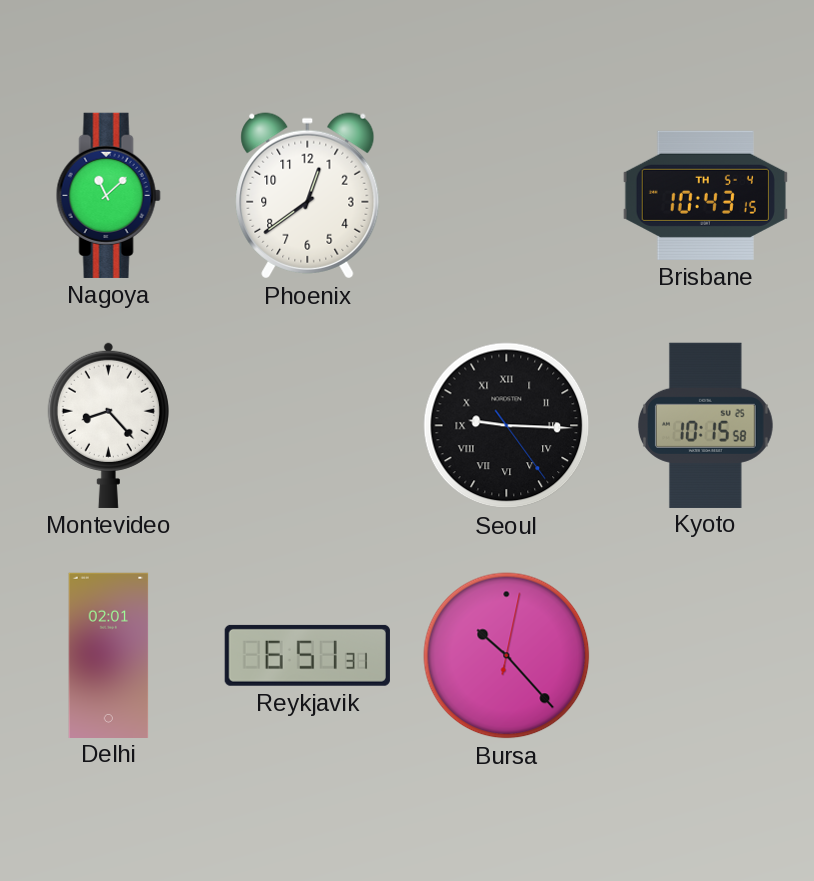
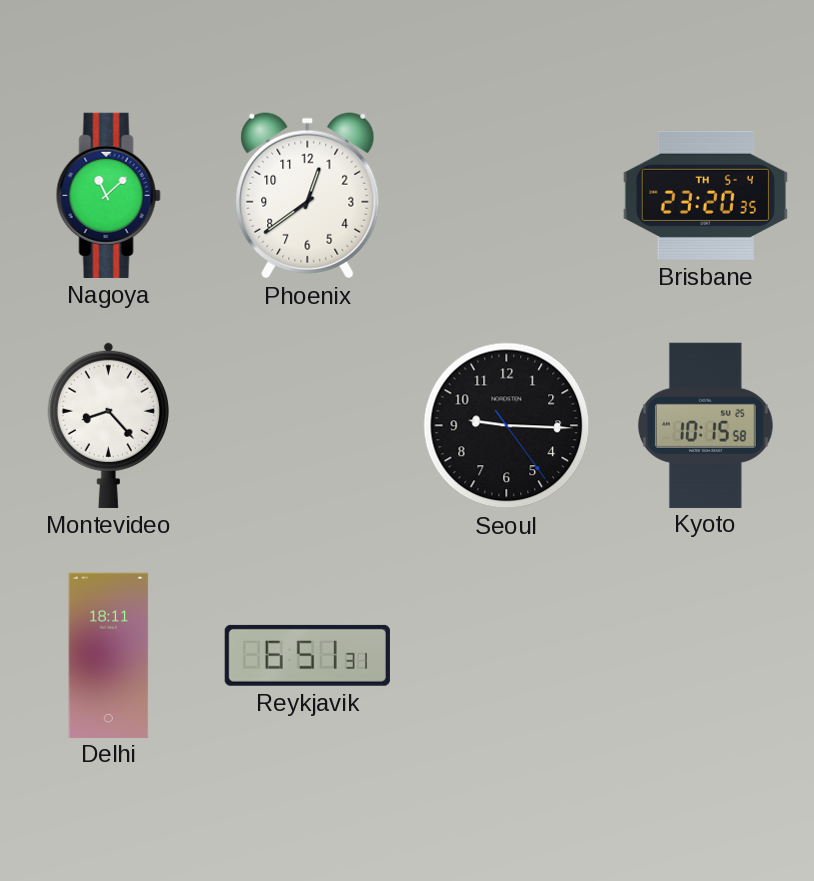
Brisbane: 10:43 -> 23:20
Seoul numerals: Roman -> Arabic
Delhi: 02:01 -> 18:11
Bursa: 10:23 -> none
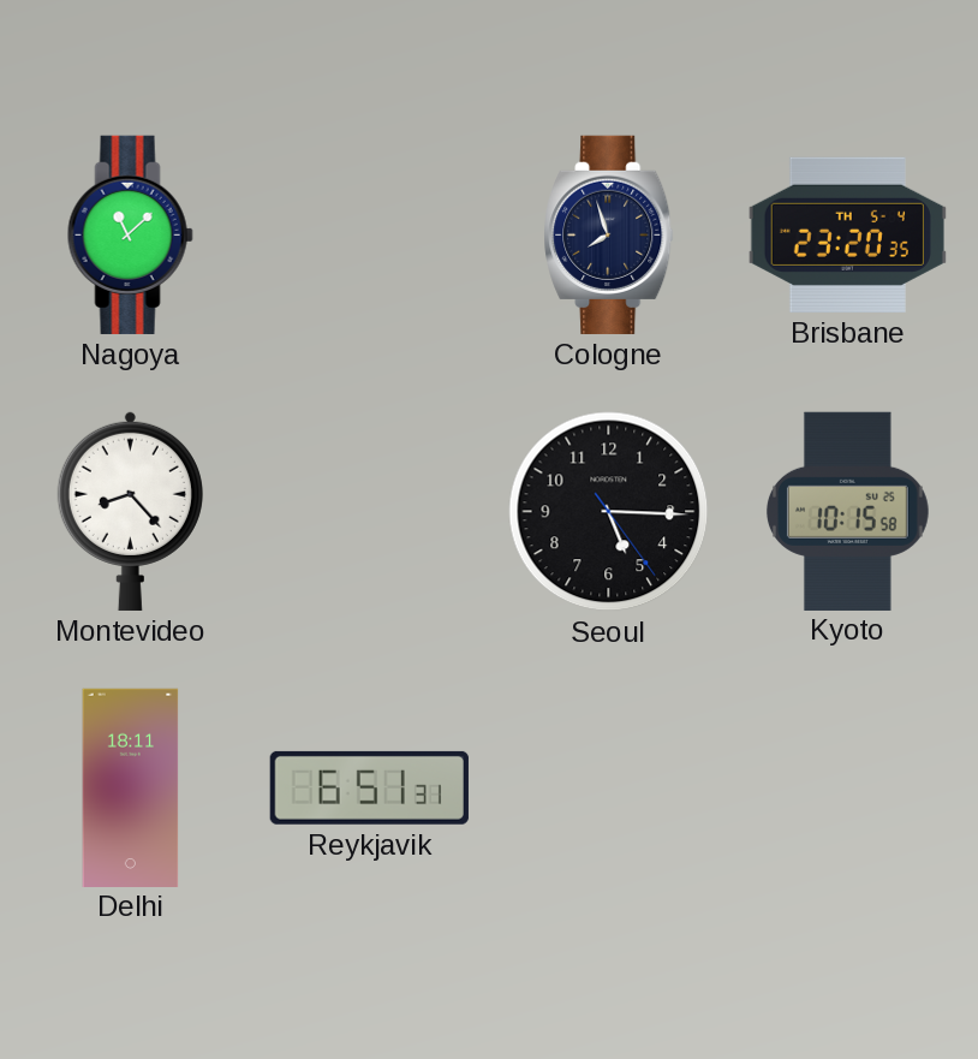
Phoenix: 12:39 -> none
Cologne: none -> 7:57
Seoul: 9:15 -> 5:15
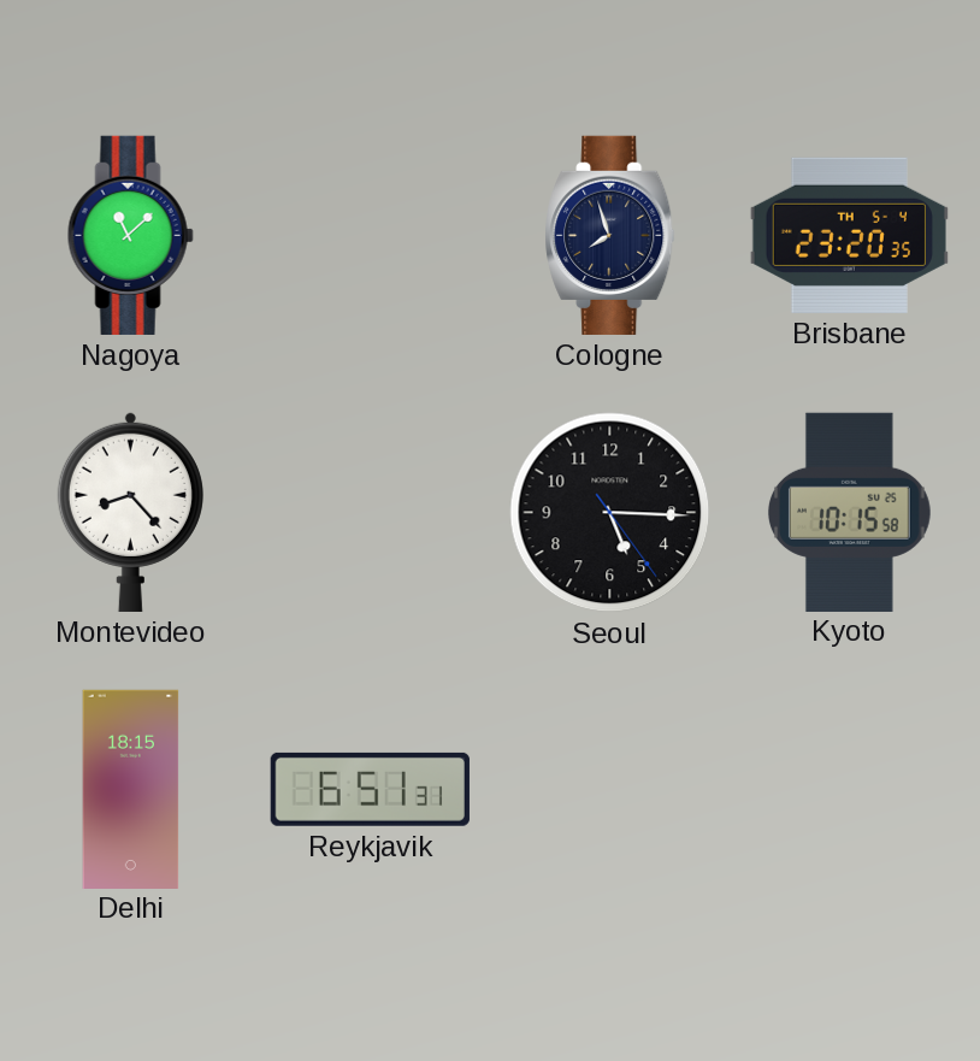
Delhi: 18:11 -> 18:15
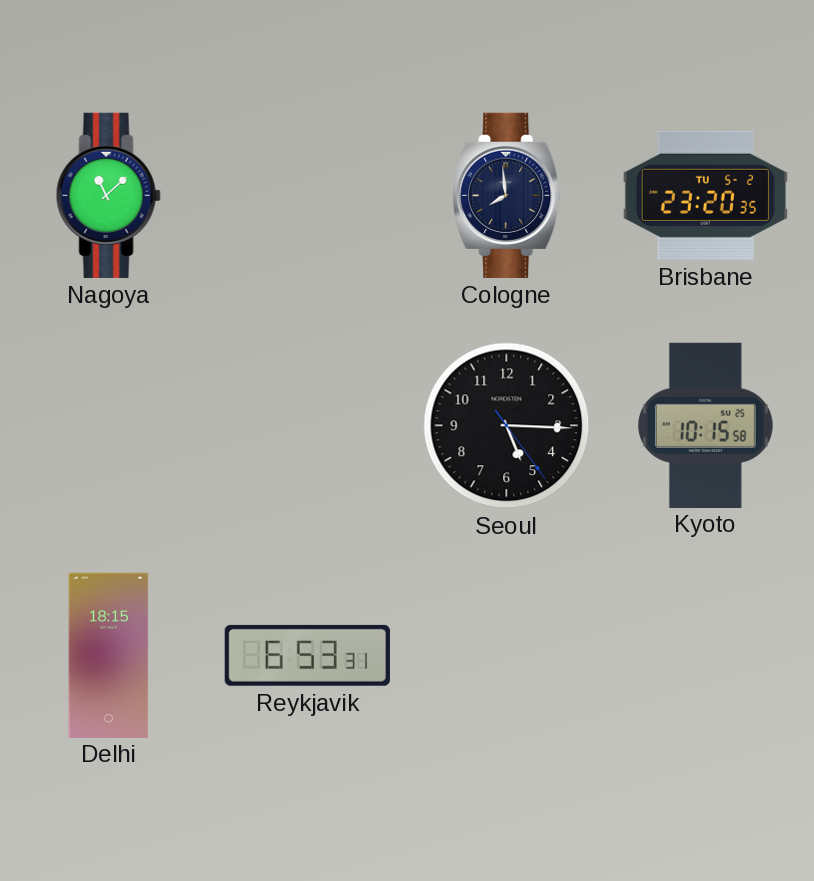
Cologne: 7:57 -> 7:59
Brisbane date: TH 5-4 -> TU 5-2
Montevideo: 8:23 -> none
Reykjavik: 6:51 -> 6:53
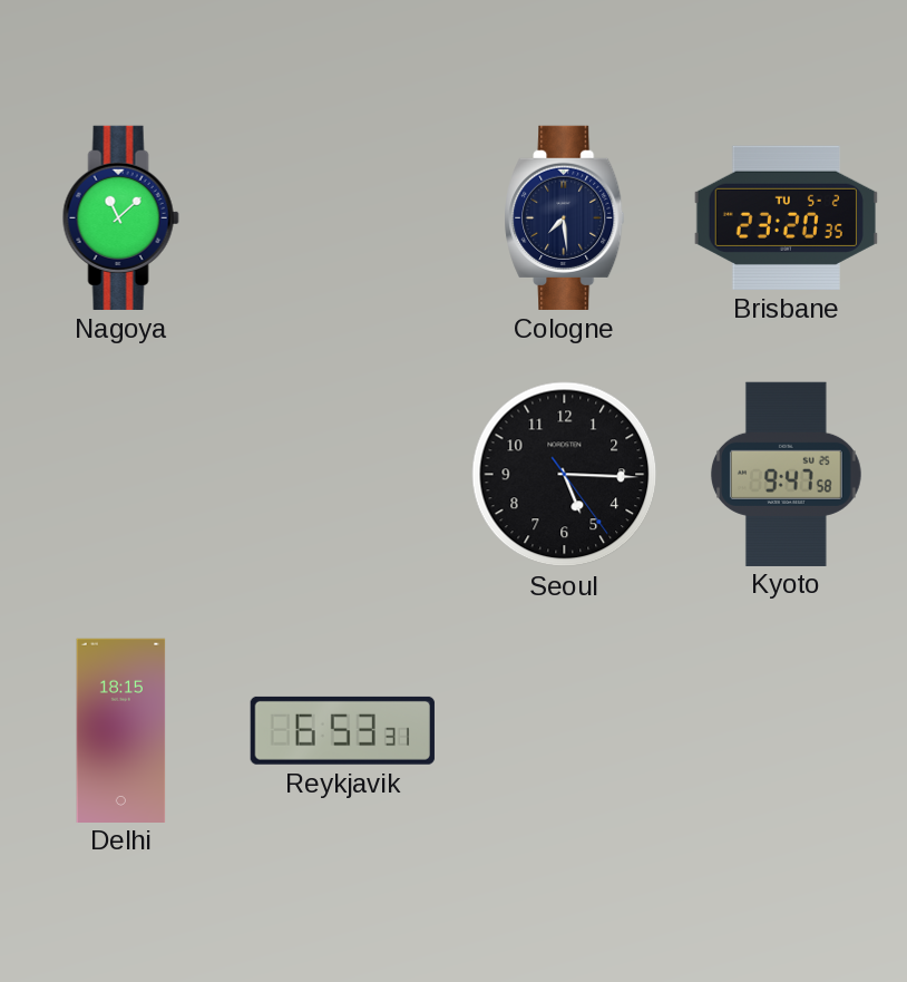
Cologne: 7:59 -> 7:29
Kyoto: 10:15 -> 9:47
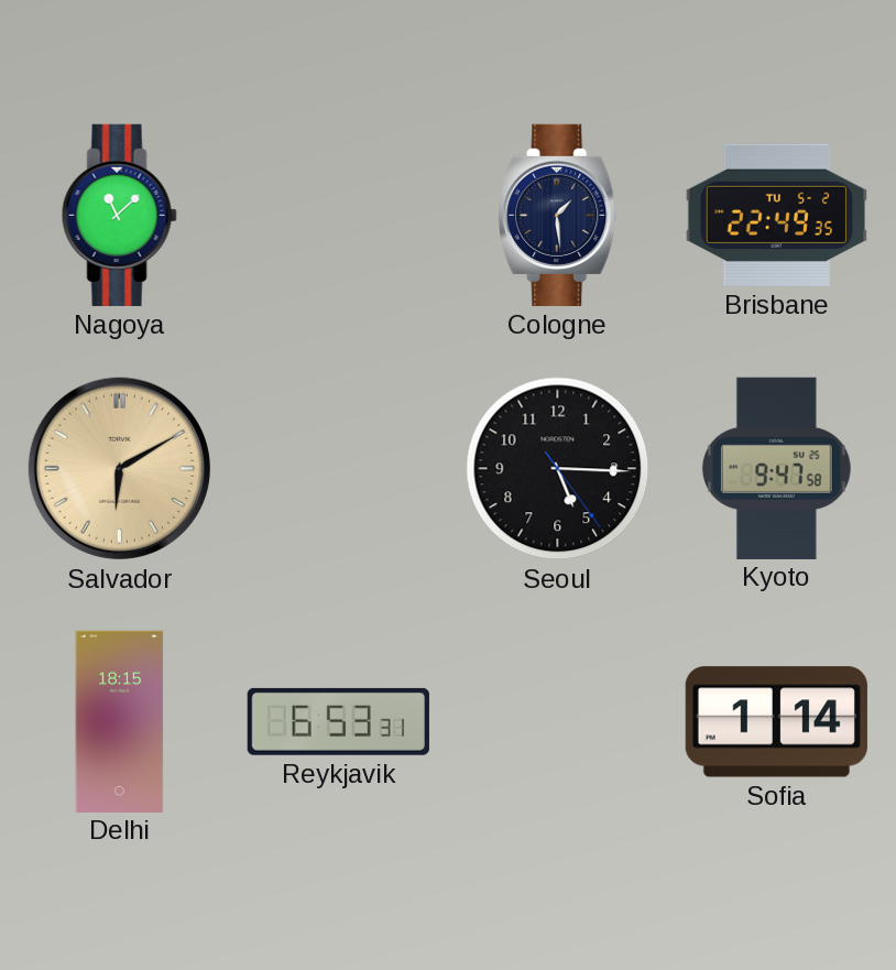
Cologne: 7:29 -> 1:29
Brisbane: 23:20 -> 22:49
Salvador: none -> 6:10
Sofia: none -> 1:14
